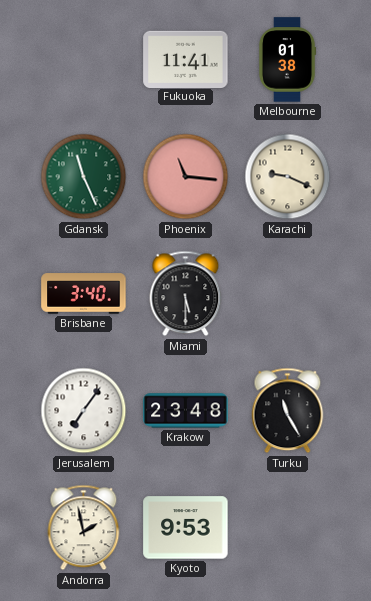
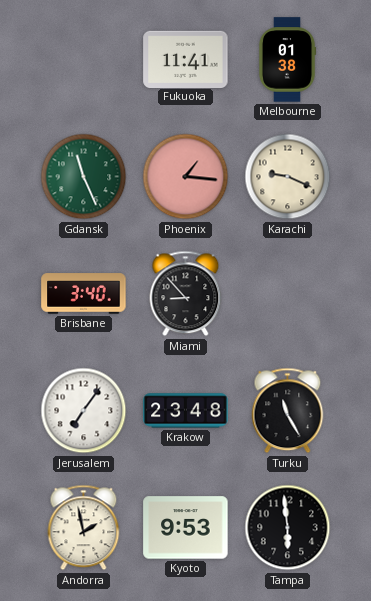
Phoenix: 11:16 -> 1:16
Miami: 5:30 -> 8:53
Tampa: none -> 5:59
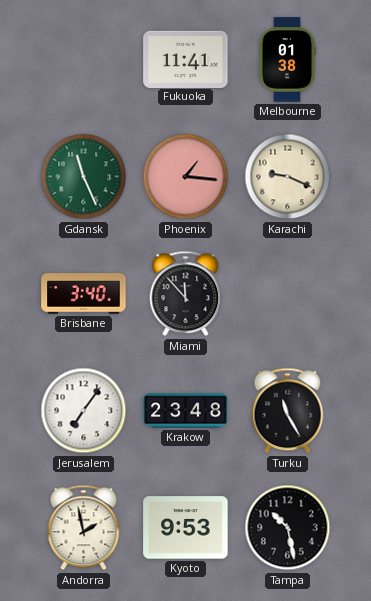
Miami: 8:53 -> 11:53
Tampa: 5:59 -> 10:28
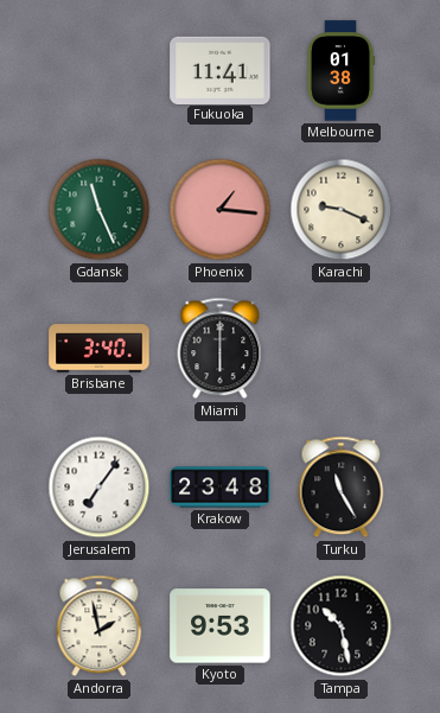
Miami: 11:53 -> 6:00
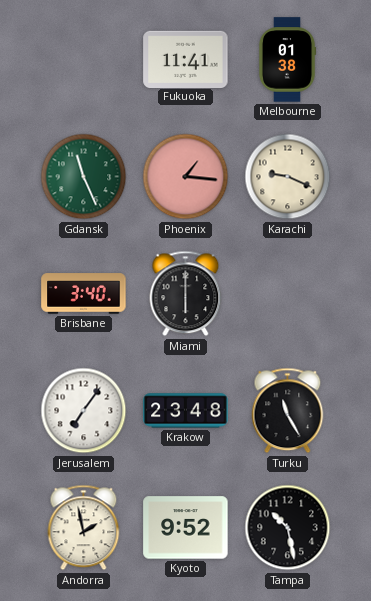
Kyoto: 9:53 -> 9:52
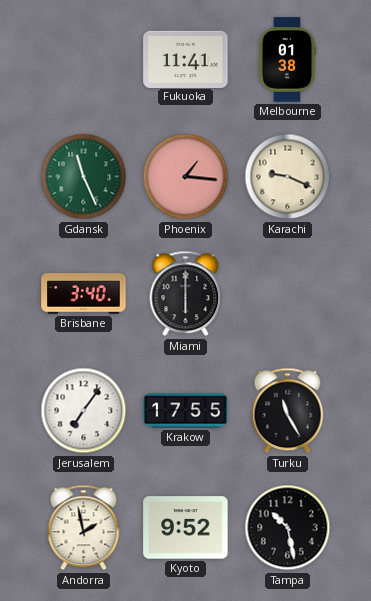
Krakow: 23:48 -> 17:55
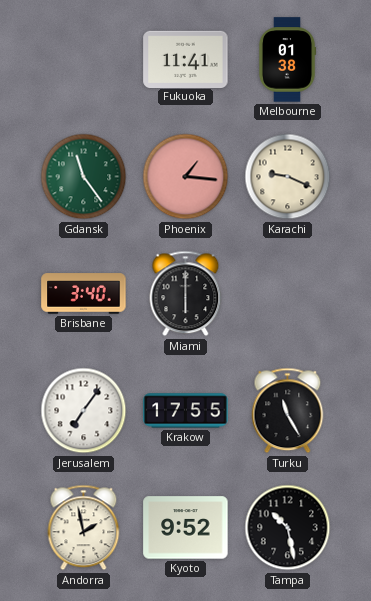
Gdansk: 11:26 -> 11:24
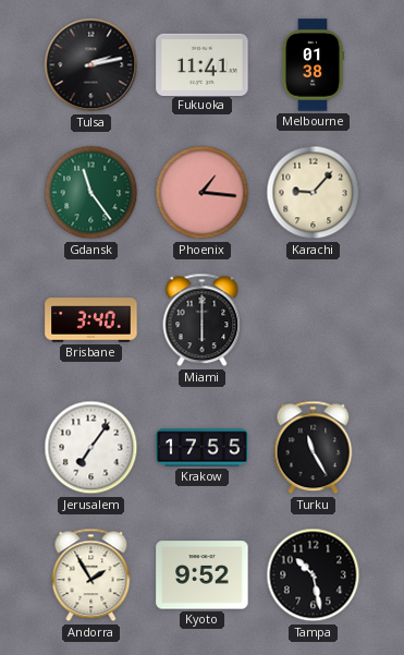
Tulsa: none -> 2:13
Karachi: 9:19 -> 9:07
Andorra: 1:58 -> 1:55
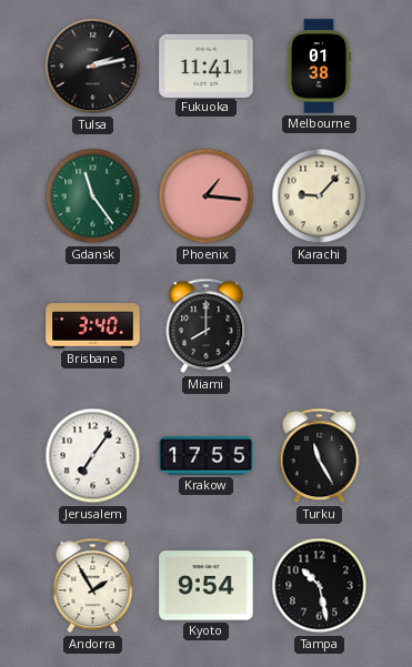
Miami: 6:00 -> 8:00
Kyoto: 9:52 -> 9:54
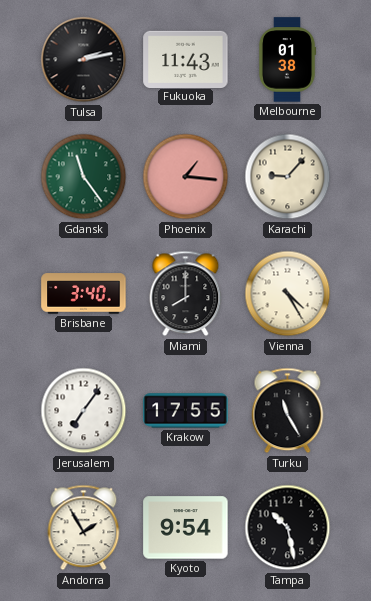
Fukuoka: 11:41 -> 11:43
Vienna: none -> 4:25
